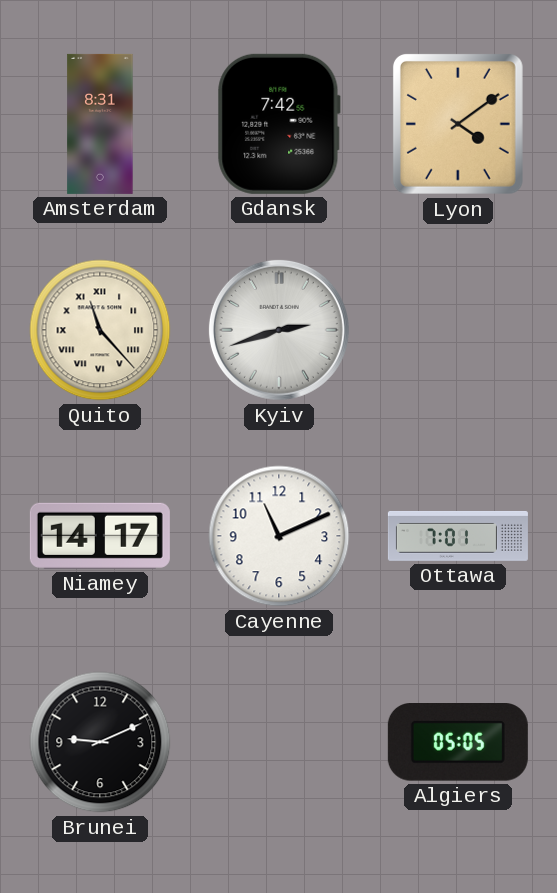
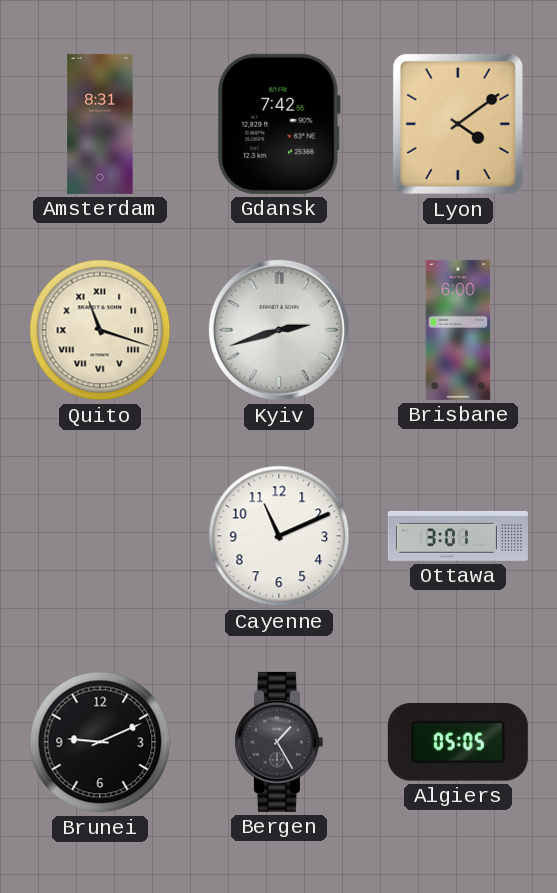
Quito: 11:23 -> 11:18
Brisbane: none -> 6:00
Niamey: 14:17 -> none
Ottawa: 7:01 -> 3:01
Bergen: none -> 1:25
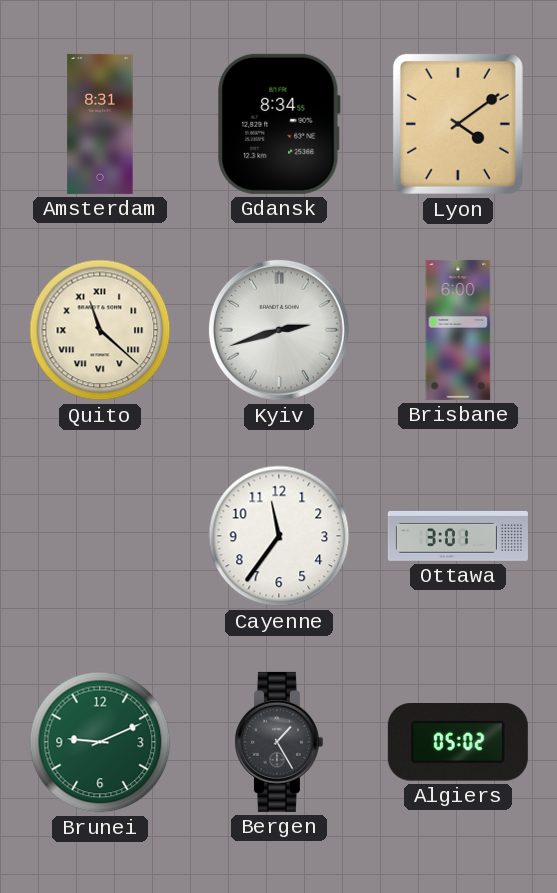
Gdansk: 7:42 -> 8:34
Quito: 11:18 -> 11:22
Cayenne: 11:11 -> 11:36
Brunei dial: black -> green
Algiers: 05:05 -> 05:02
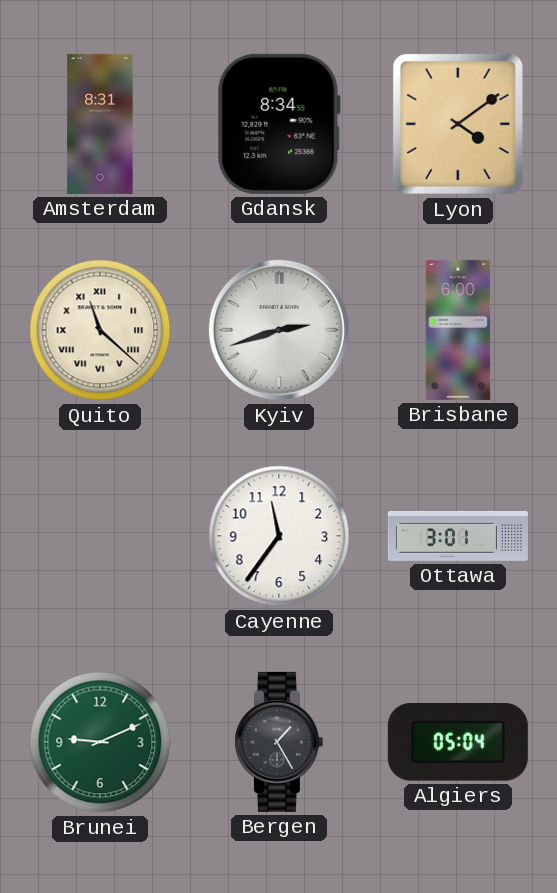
Algiers: 05:02 -> 05:04
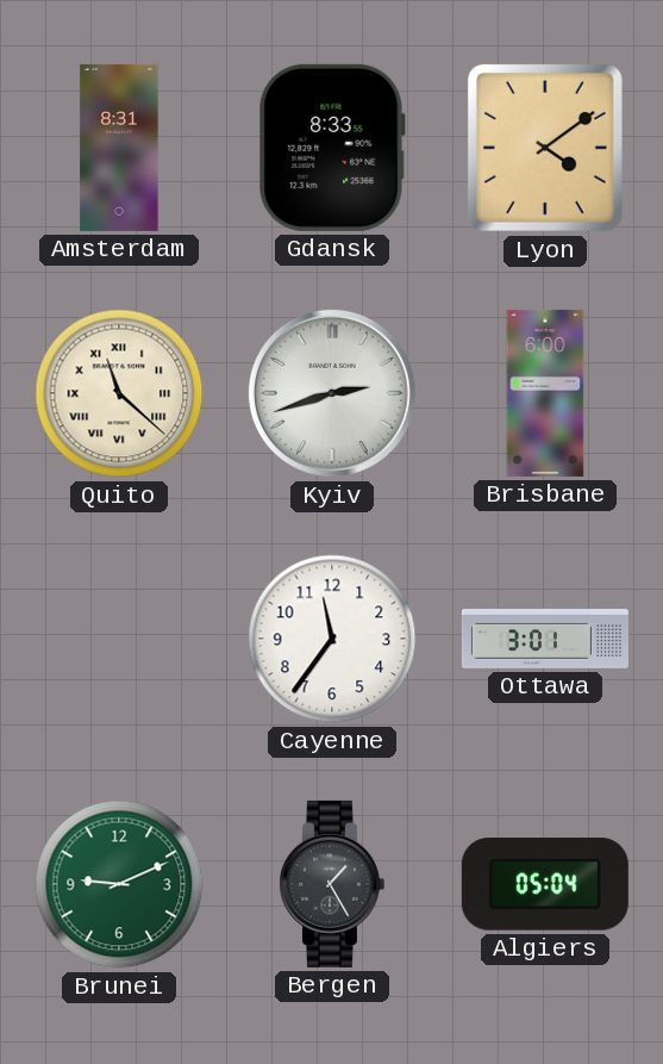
Gdansk: 8:34 -> 8:33
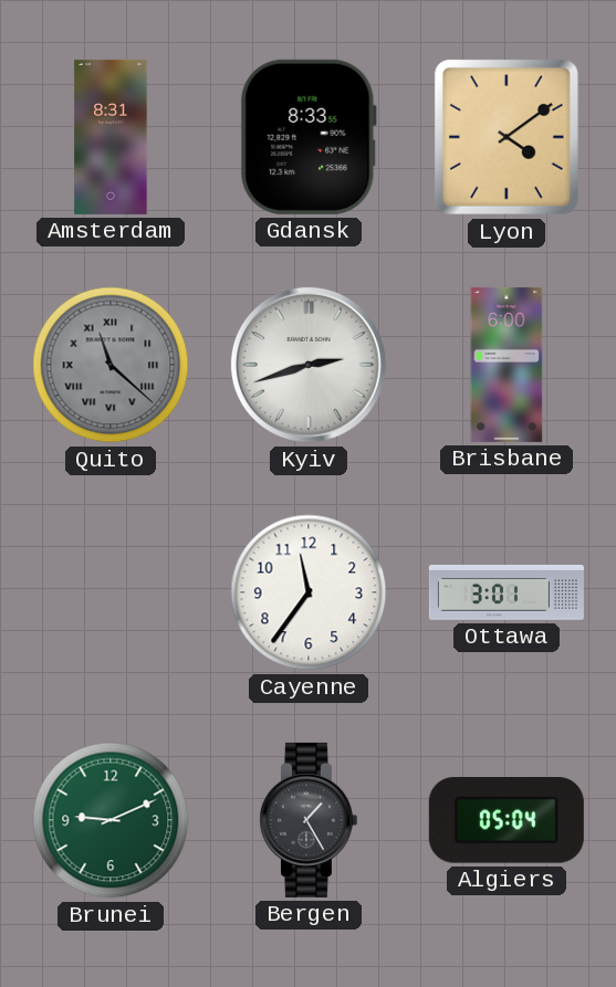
Quito dial: cream -> grey
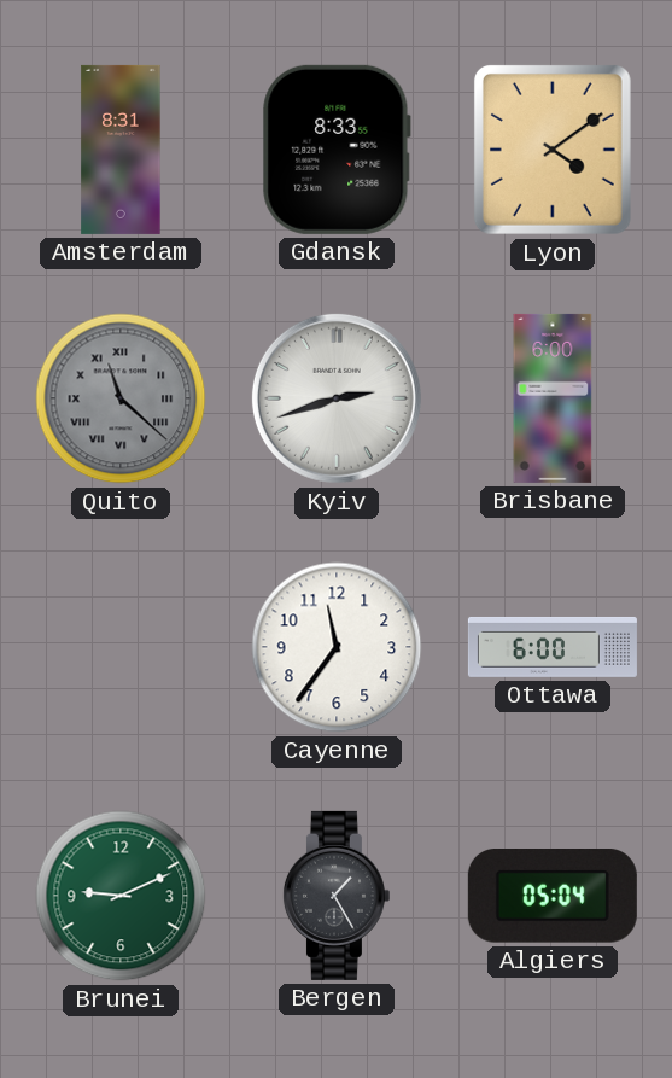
Ottawa: 3:01 -> 6:00
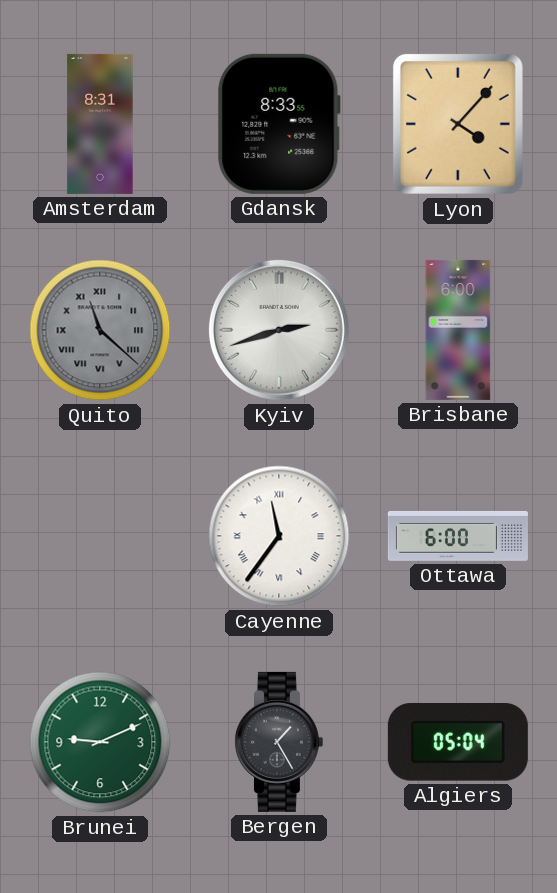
Lyon: 4:09 -> 4:07
Cayenne numerals: Arabic -> Roman
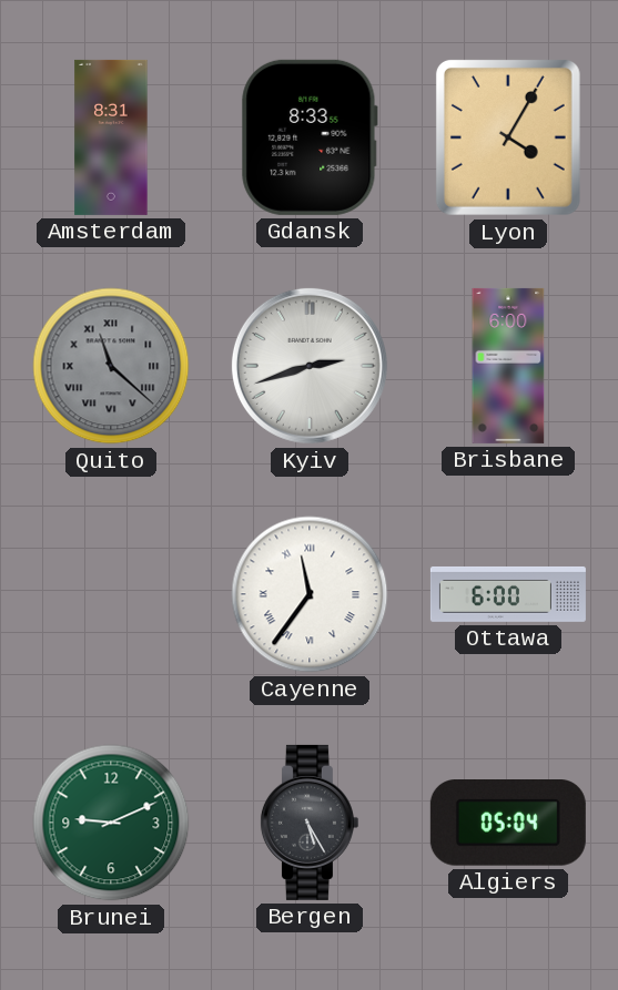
Lyon: 4:07 -> 4:05
Bergen: 1:25 -> 5:25
